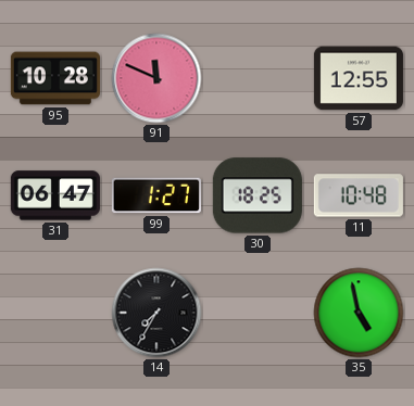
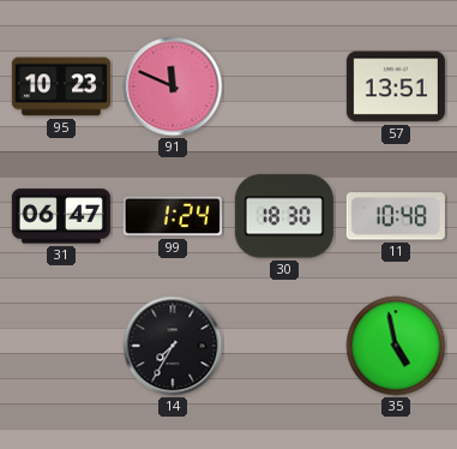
95: 10:28 -> 10:23
57: 12:55 -> 13:51
99: 1:27 -> 1:24
30: 18:25 -> 18:30
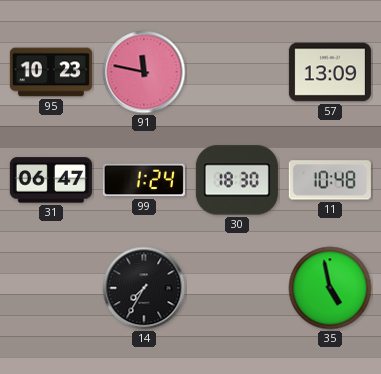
91: 11:49 -> 11:47
57: 13:51 -> 13:09
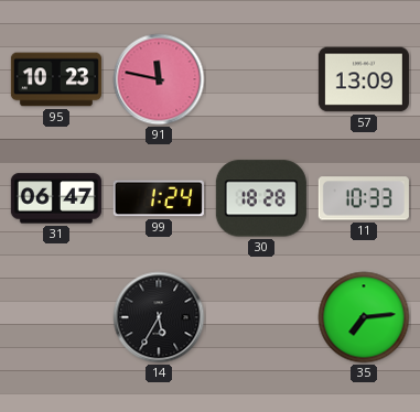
30: 18:30 -> 18:28
11: 10:48 -> 10:33
14: 7:35 -> 5:35
35: 4:58 -> 7:14
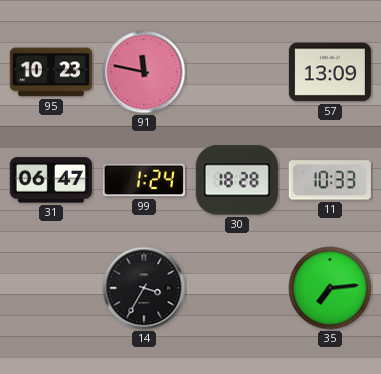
14: 5:35 -> 3:35
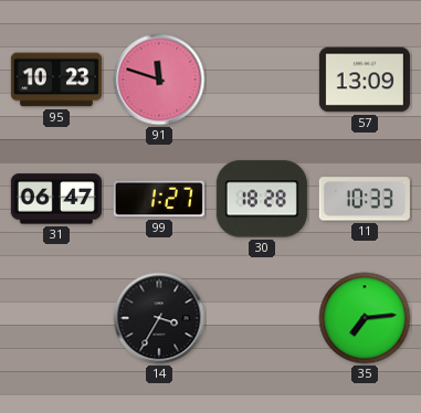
91: 11:47 -> 11:48
99: 1:24 -> 1:27
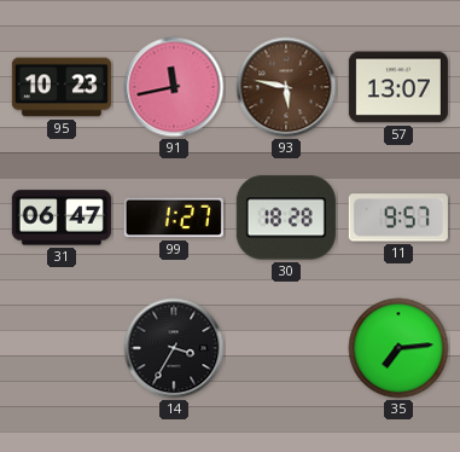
91: 11:48 -> 11:43
93: none -> 5:47
57: 13:09 -> 13:07
11: 10:33 -> 9:57
